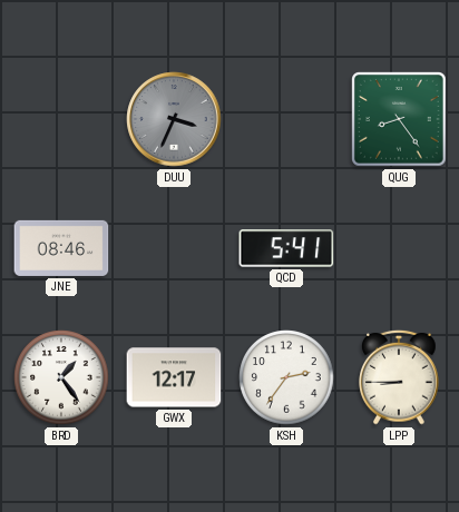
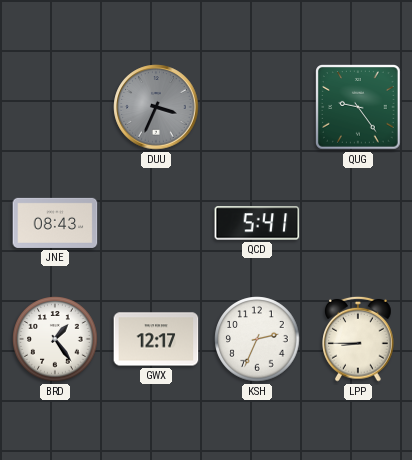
QUG: 8:24 -> 9:24
JNE: 08:46 -> 08:43
KSH: 2:36 -> 2:34
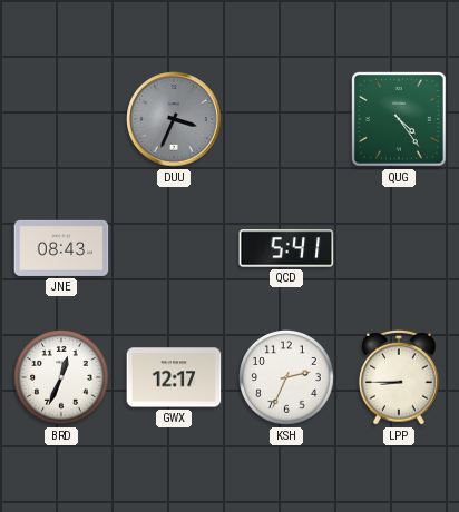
QUG: 9:24 -> 4:24
BRD: 1:24 -> 12:34
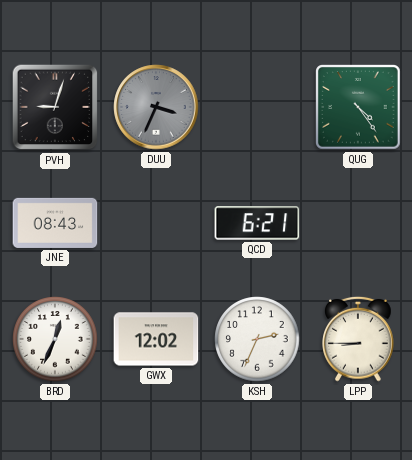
PVH: none -> 9:03
QCD: 5:41 -> 6:21
GWX: 12:17 -> 12:02
